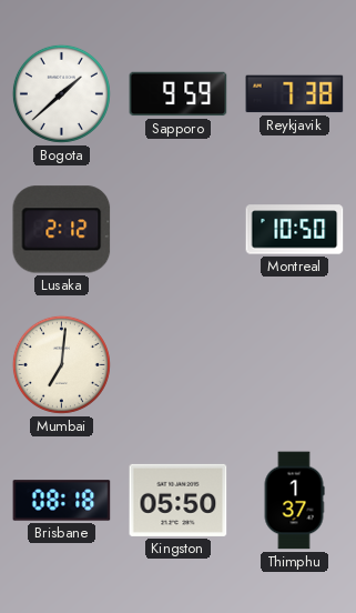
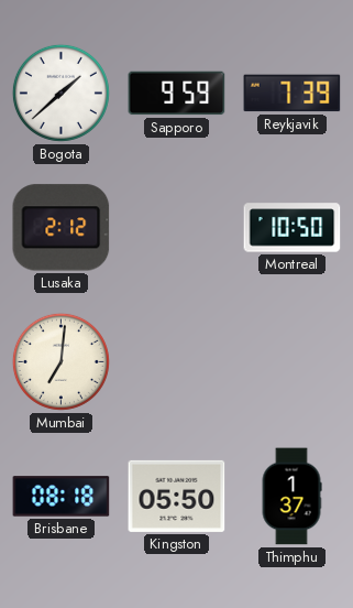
Reykjavik: 7:38 -> 7:39
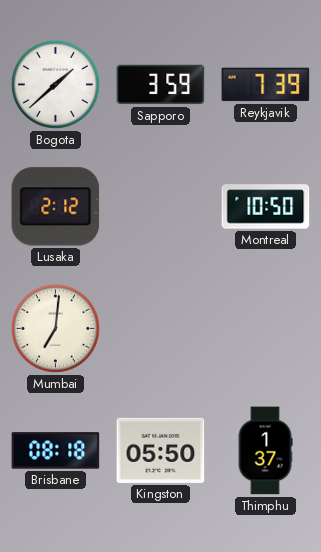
Sapporo: 9:59 -> 3:59
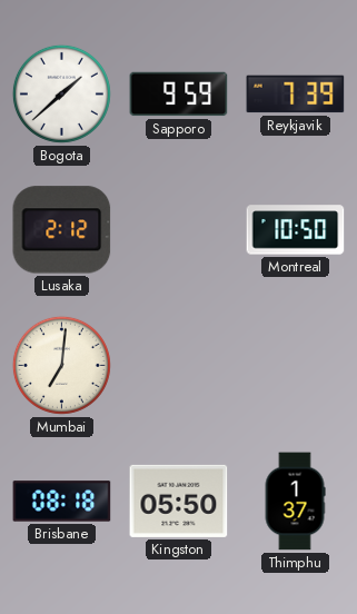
Sapporo: 3:59 -> 9:59
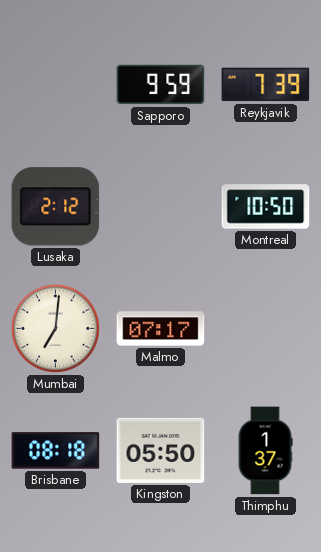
Bogota: 1:38 -> none
Malmo: none -> 07:17
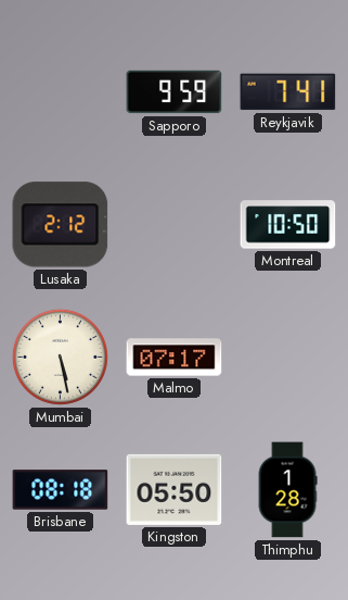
Reykjavik: 7:39 -> 7:41
Mumbai: 7:01 -> 5:28
Thimphu: 1:37 -> 1:28
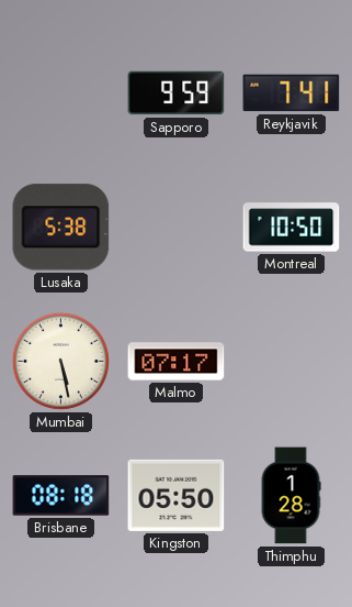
Lusaka: 2:12 -> 5:38
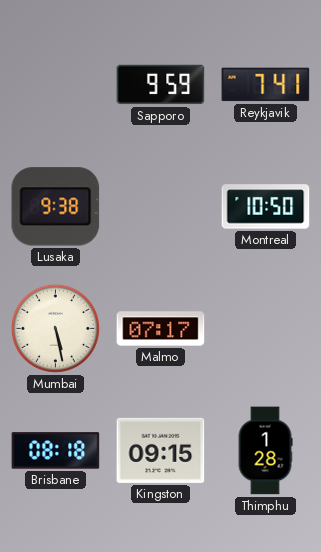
Lusaka: 5:38 -> 9:38
Kingston: 05:50 -> 09:15
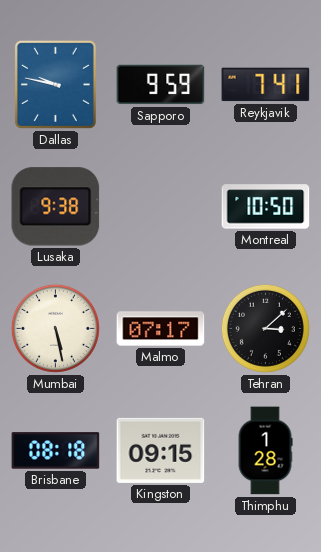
Dallas: none -> 9:47
Tehran: none -> 3:08
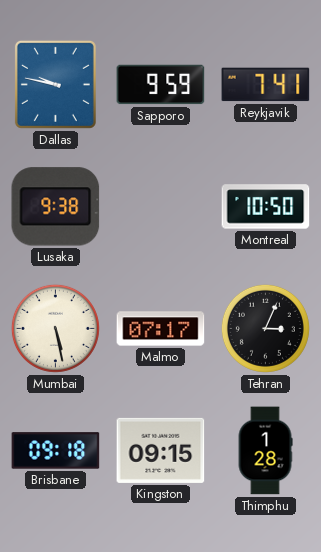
Tehran: 3:08 -> 3:04
Brisbane: 08:18 -> 09:18
